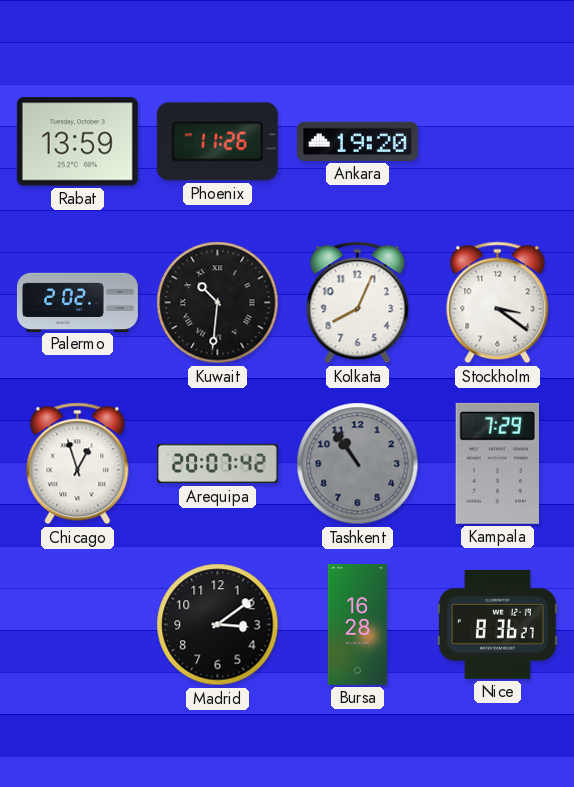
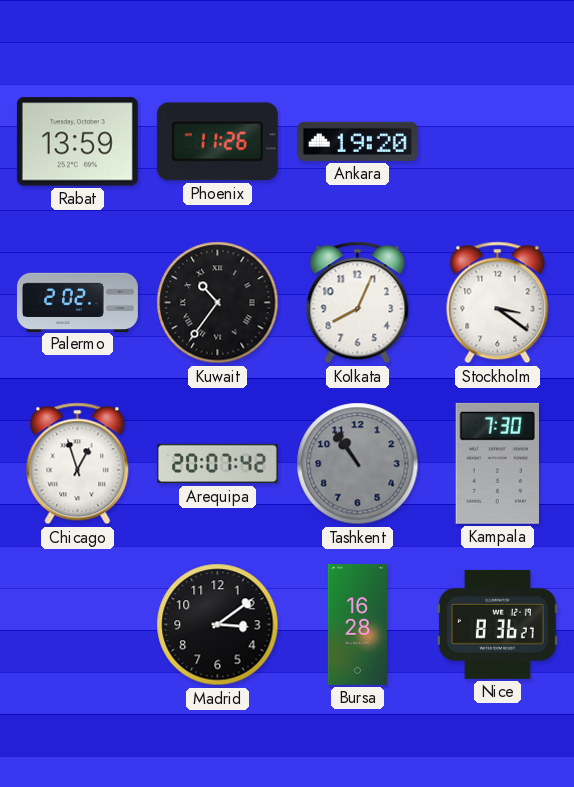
Kuwait: 10:31 -> 10:36
Kampala: 7:29 -> 7:30
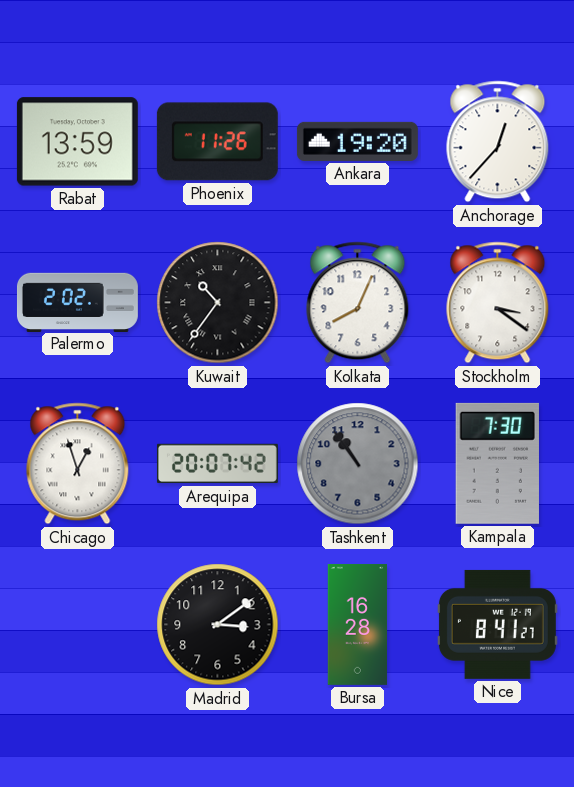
Anchorage: none -> 12:37
Nice: 8:36 -> 8:41
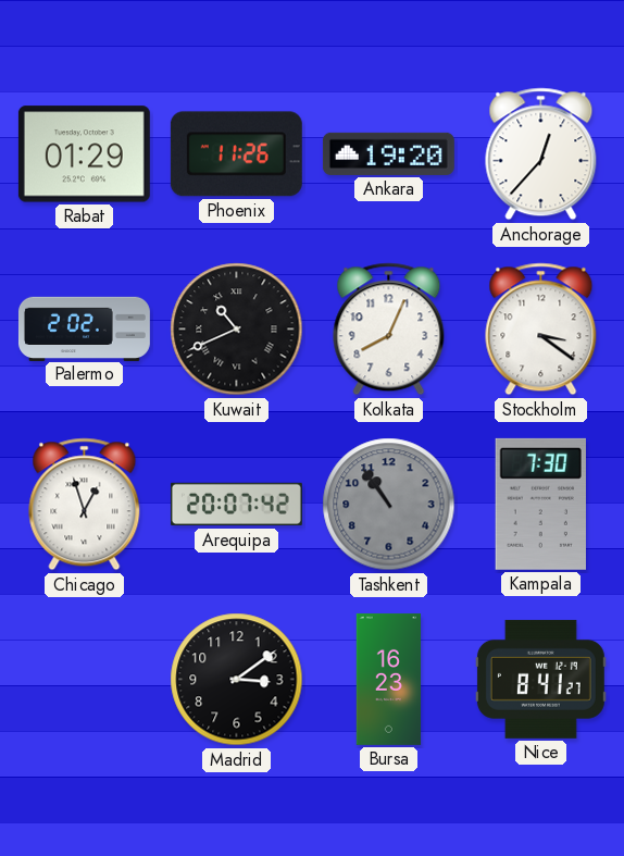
Rabat: 13:59 -> 01:29
Kuwait: 10:36 -> 10:41
Bursa: 16:28 -> 16:23
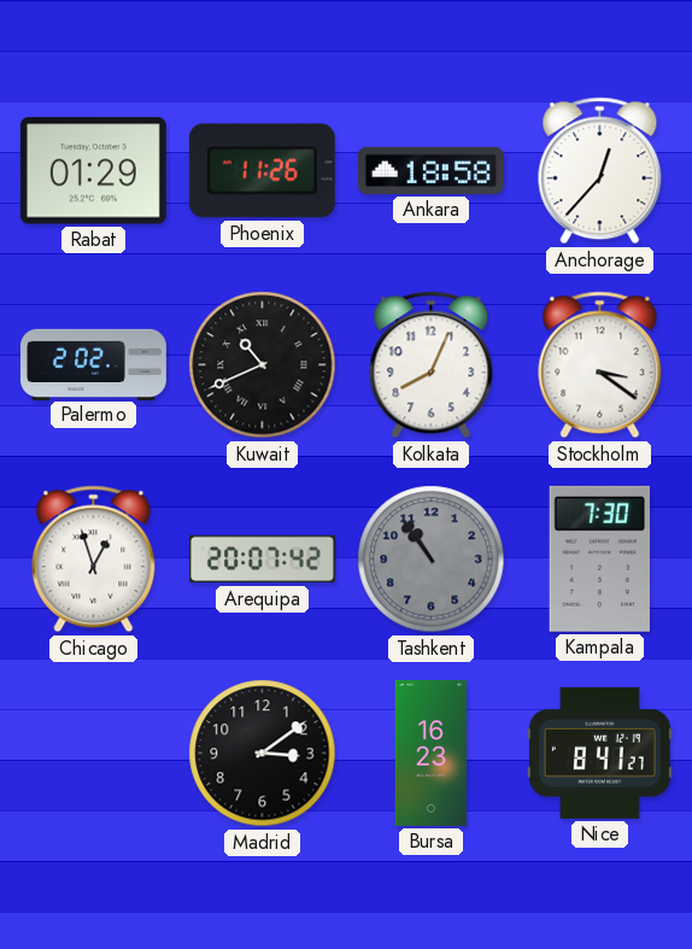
Ankara: 19:20 -> 18:58
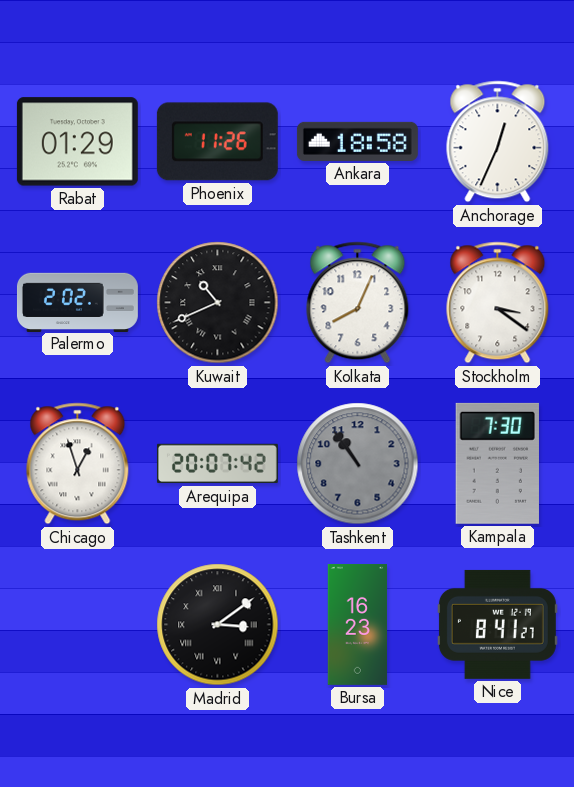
Anchorage: 12:37 -> 12:34
Madrid numerals: Arabic -> Roman
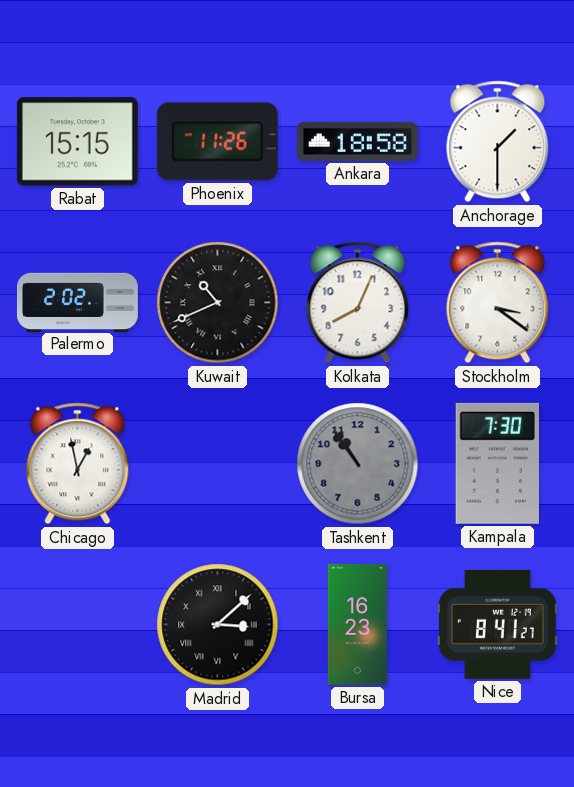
Rabat: 01:29 -> 15:15
Anchorage: 12:34 -> 1:30
Chicago: 12:57 -> 12:58
Arequipa: 20:07 -> none
Madrid: 3:09 -> 3:08
